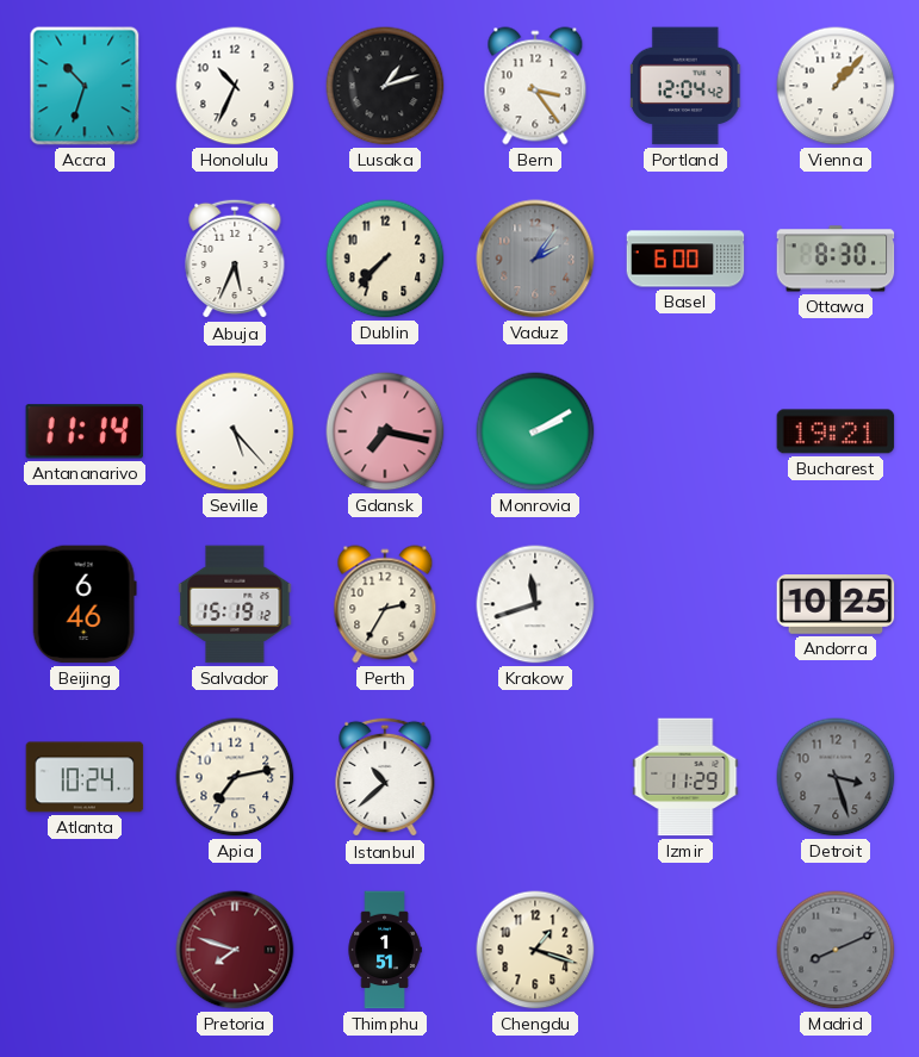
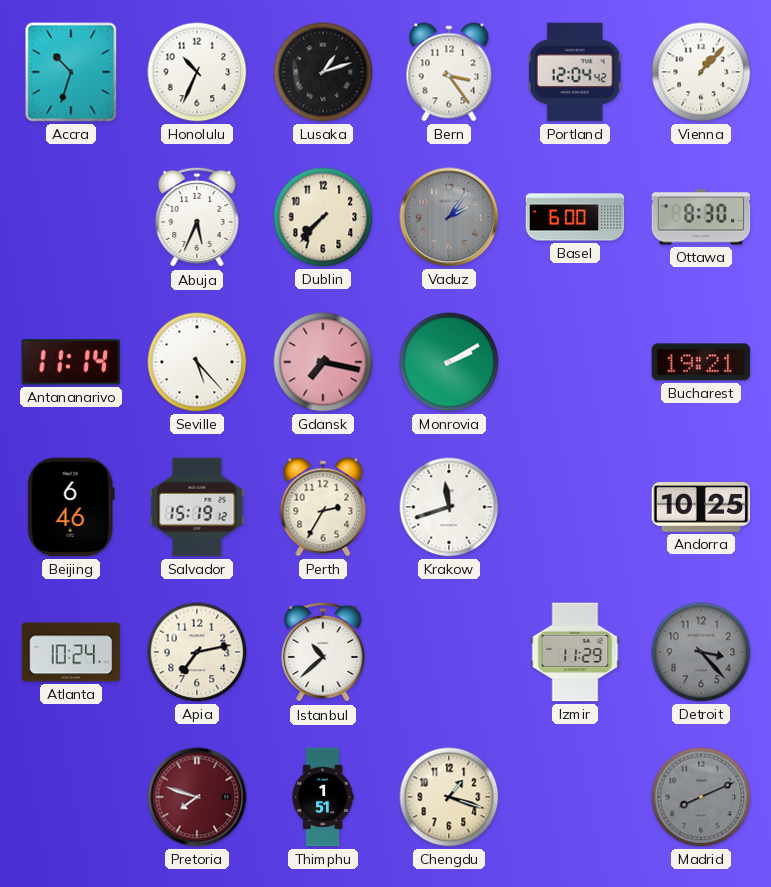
Detroit: 3:27 -> 3:23
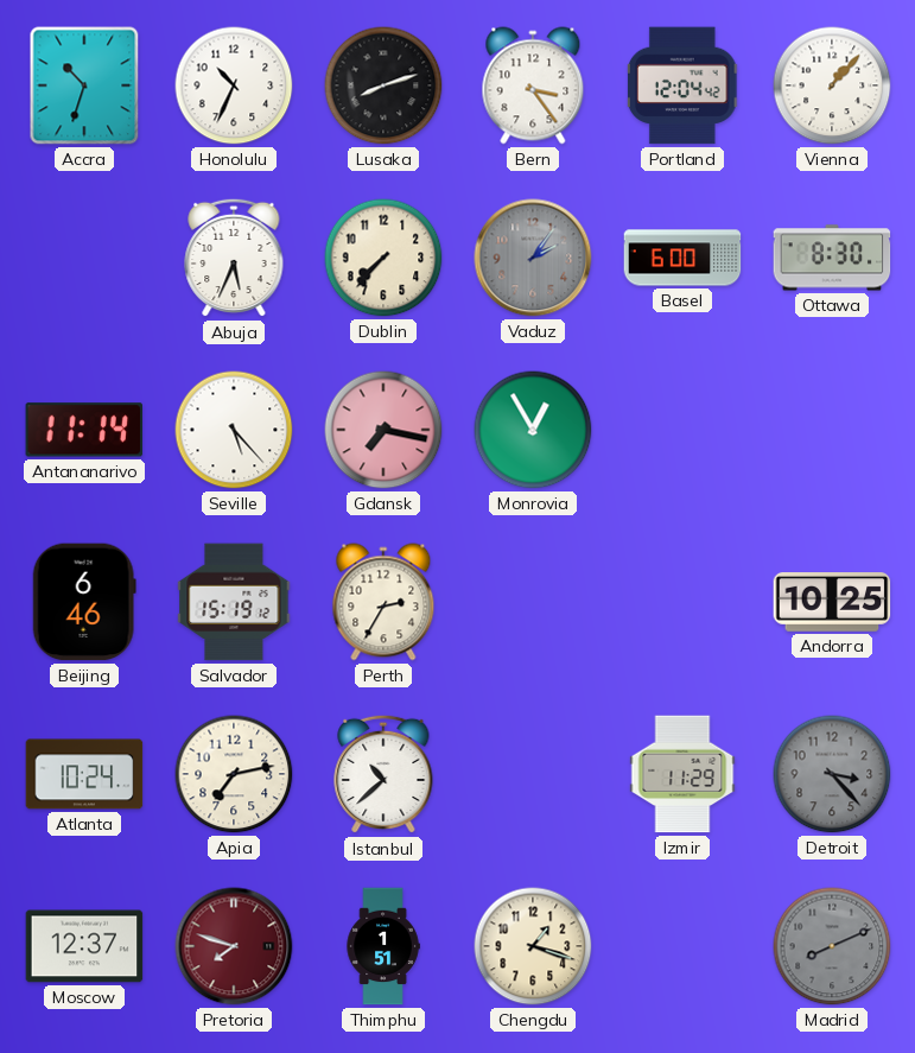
Lusaka: 1:12 -> 8:12
Monrovia: 2:10 -> 12:55
Bucharest: 19:21 -> none
Krakow: 11:42 -> none
Moscow: none -> 12:37
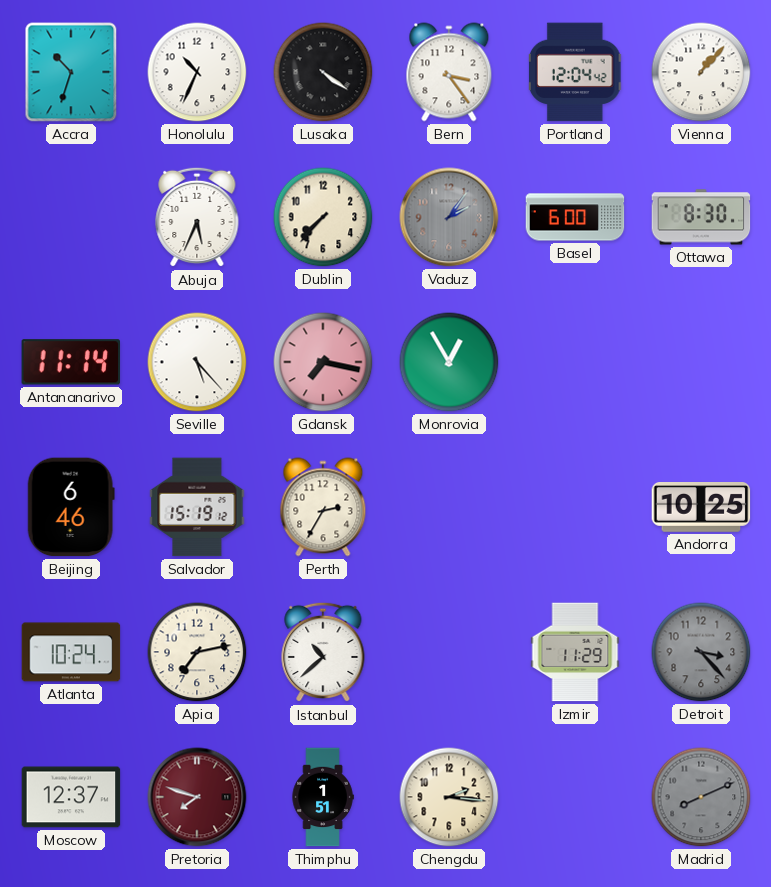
Lusaka: 8:12 -> 4:21
Chengdu: 1:18 -> 2:16
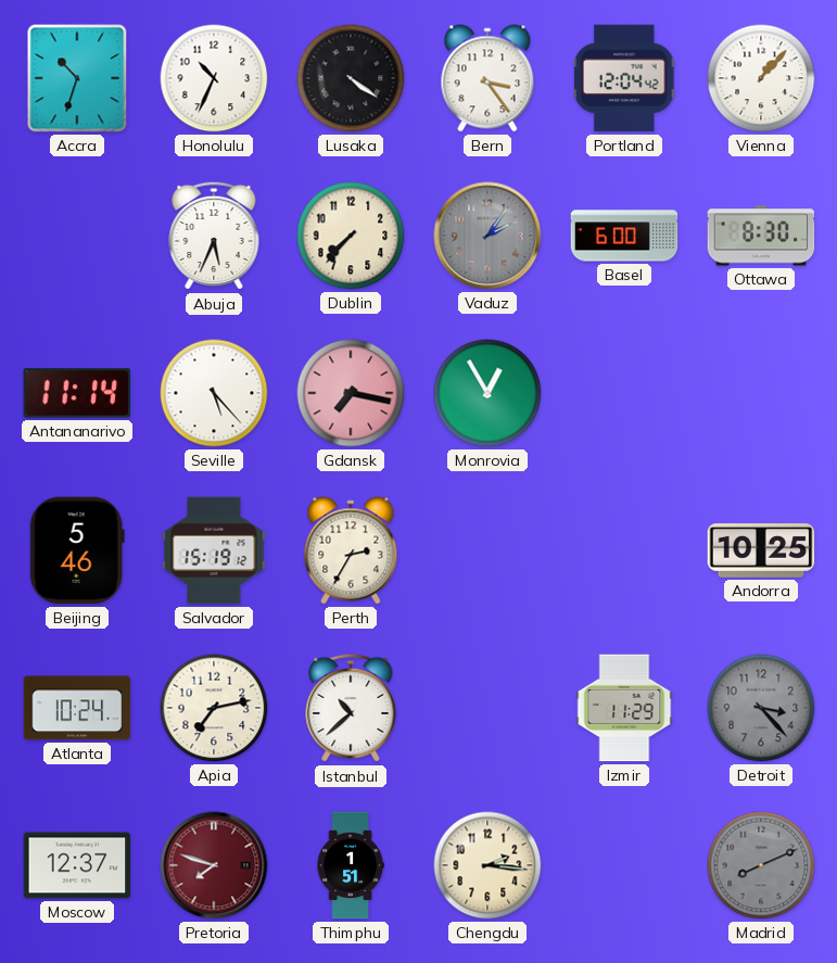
Beijing: 6:46 -> 5:46
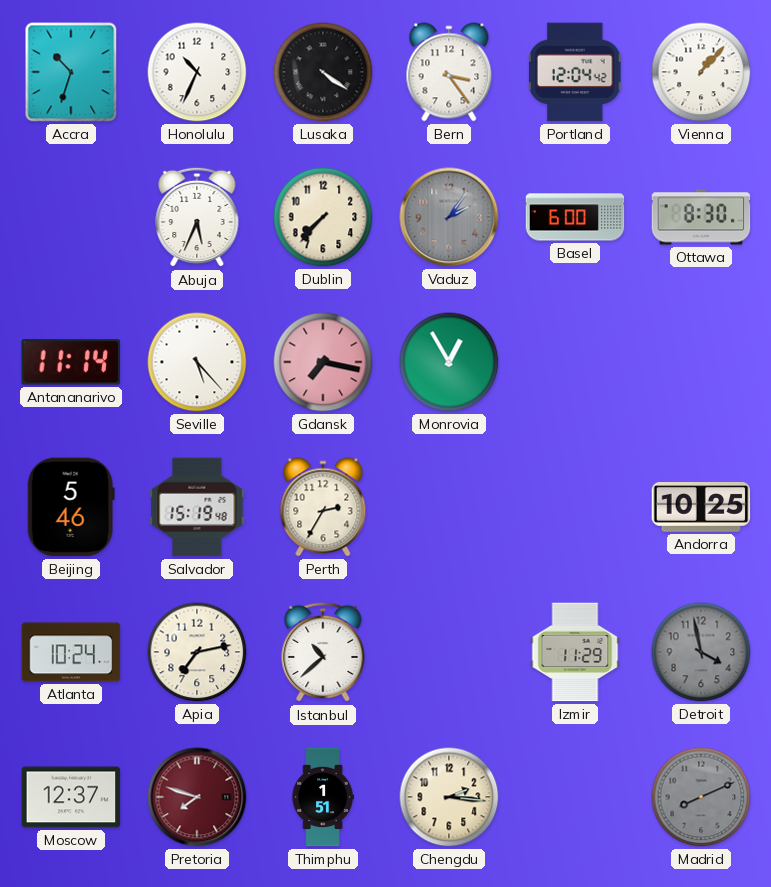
Salvador: 15:19:12 -> 15:19:48
Detroit: 3:23 -> 3:58
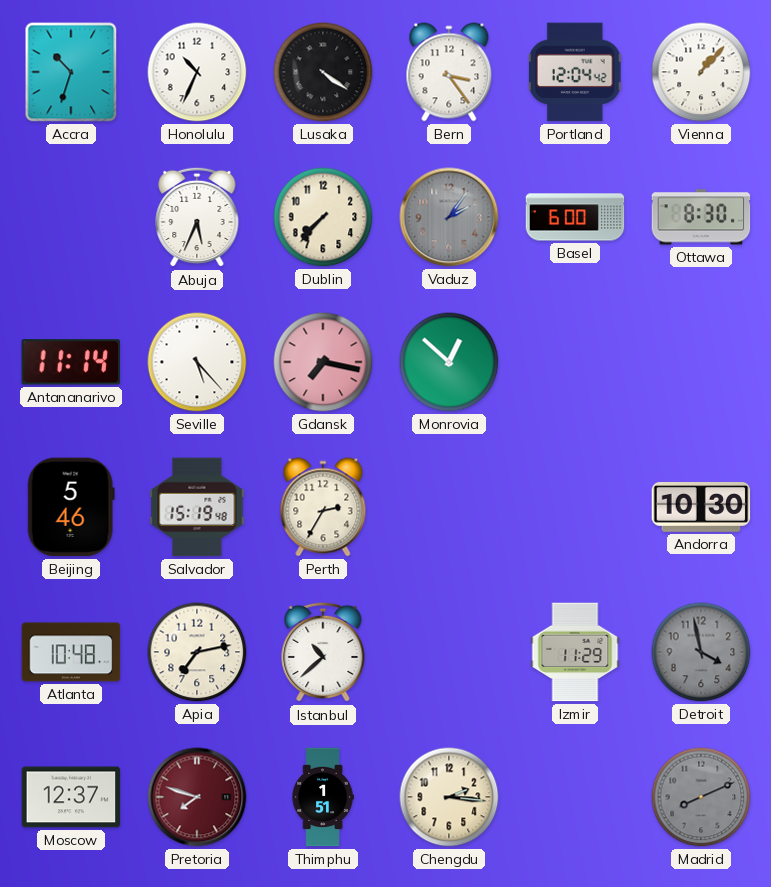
Monrovia: 12:55 -> 12:52
Andorra: 10:25 -> 10:30
Atlanta: 10:24 -> 10:48
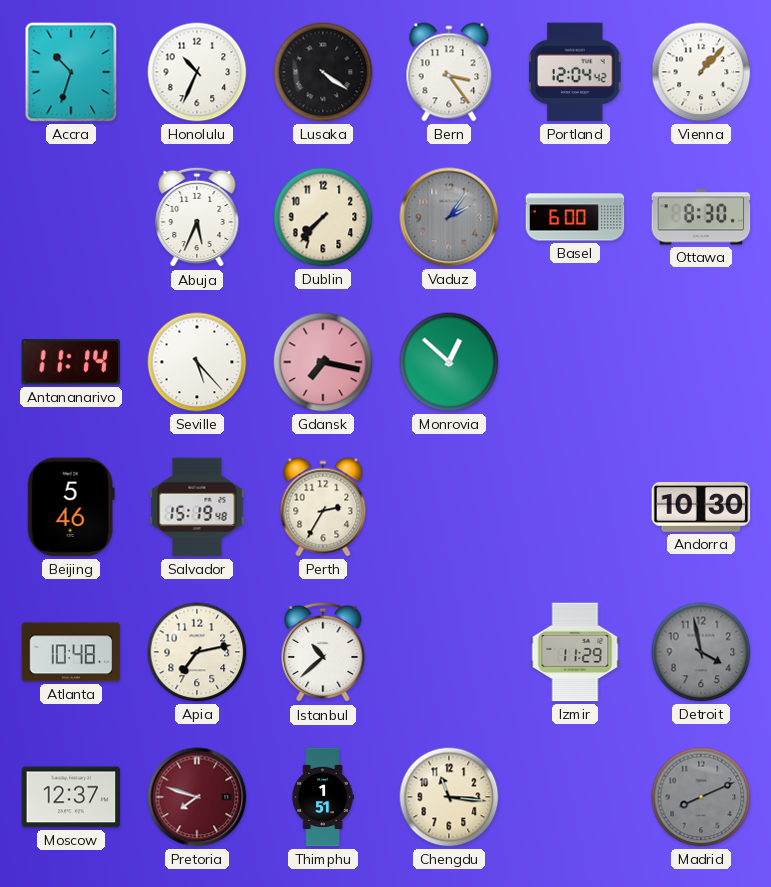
Chengdu: 2:16 -> 11:16
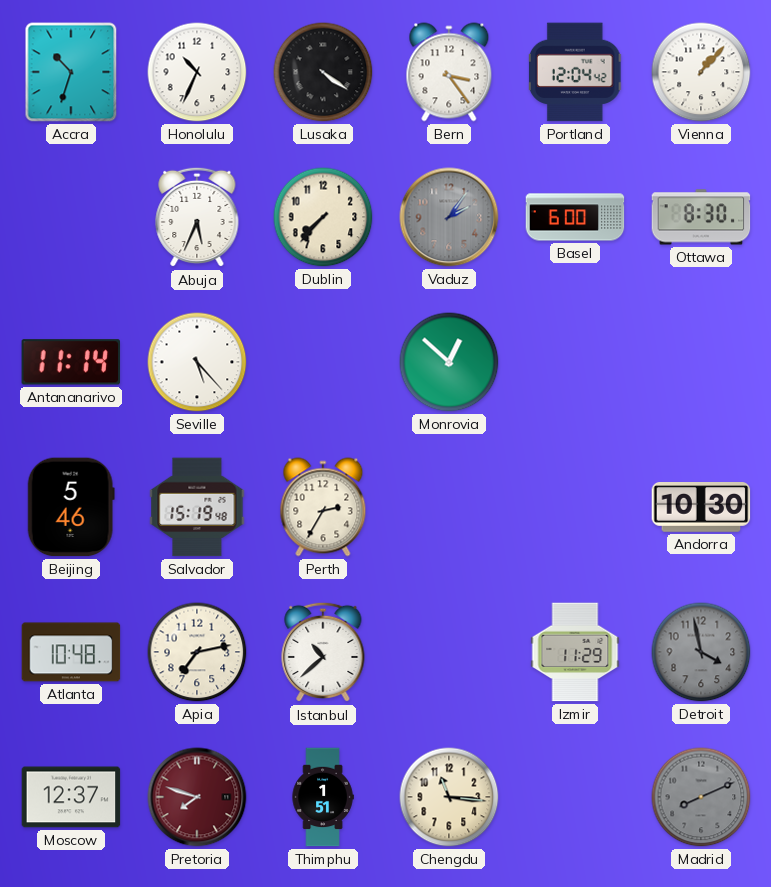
Gdansk: 7:17 -> none
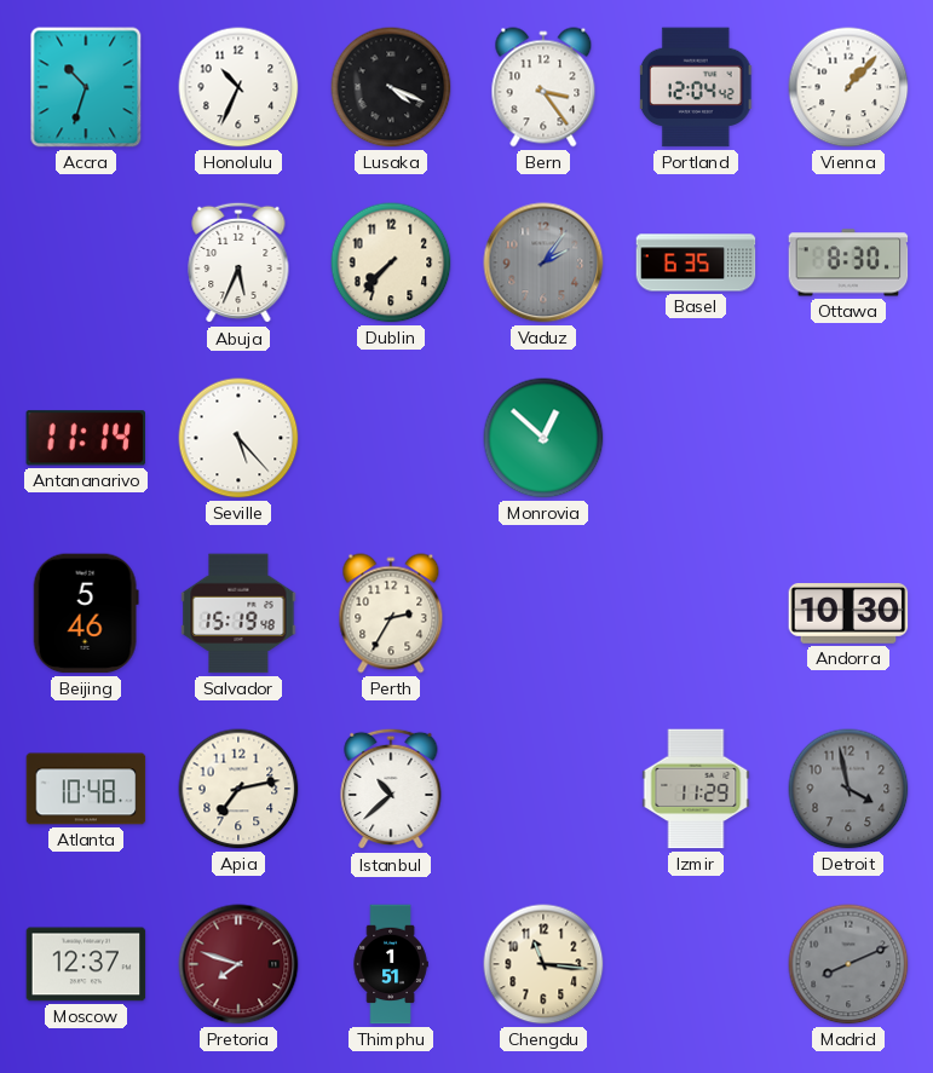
Lusaka: 4:21 -> 4:19
Basel: 6:00 -> 6:35
